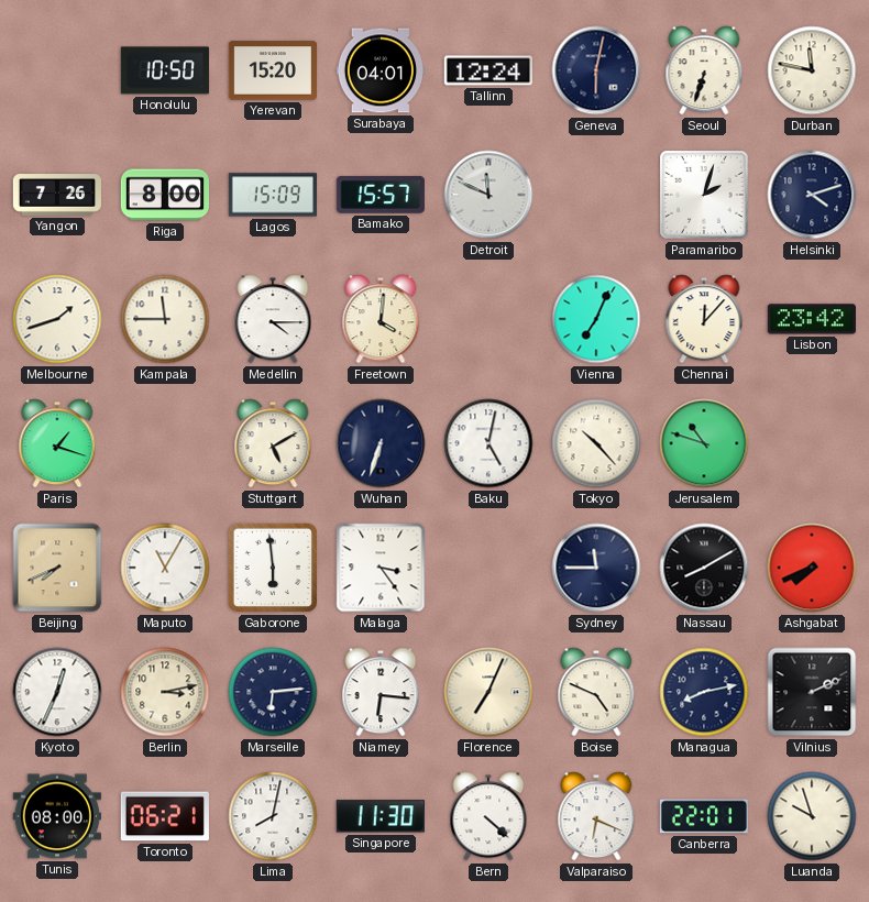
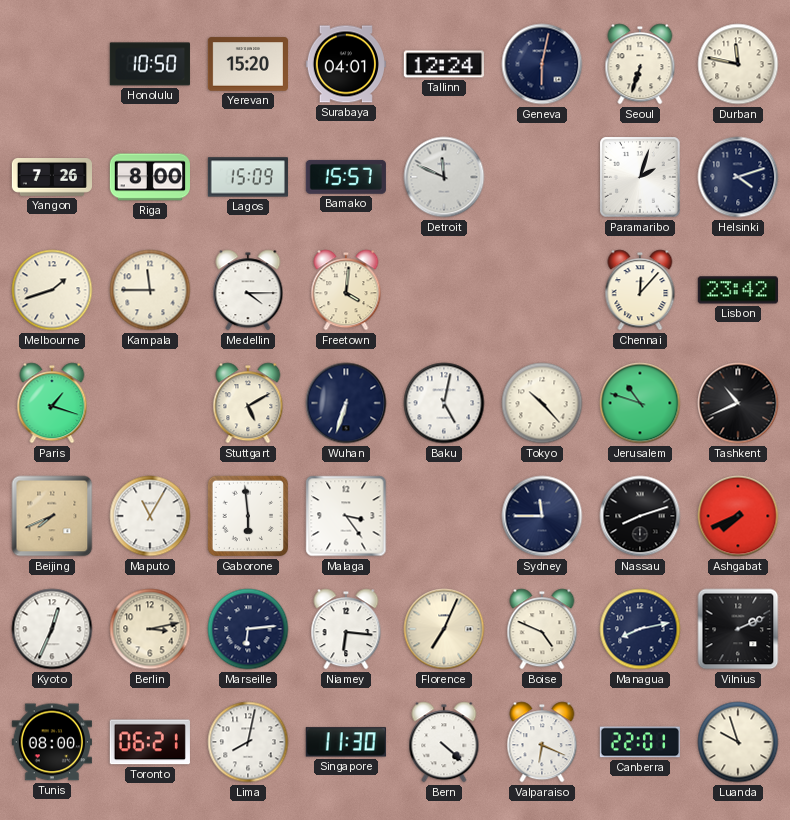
Vienna: 7:04 -> none
Tashkent: none -> 10:41
Nassau: 8:10 -> 8:12
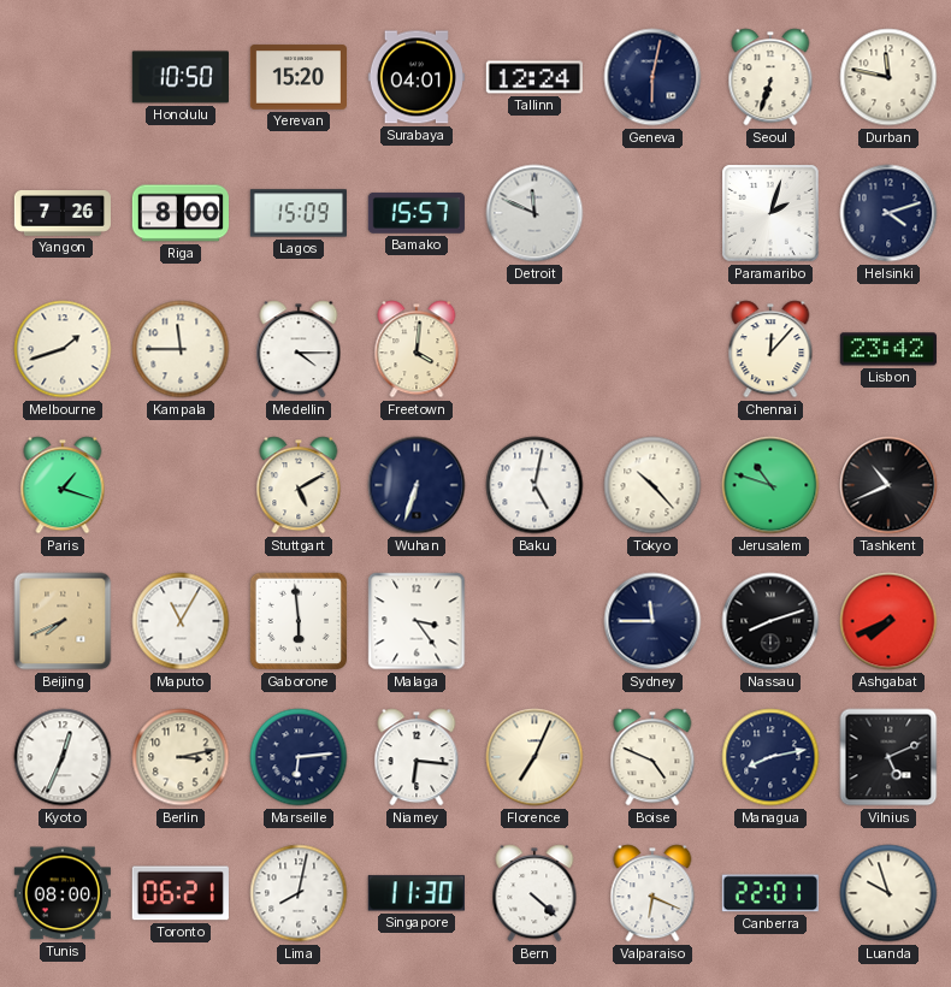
Vilnius: 2:11 -> 5:11
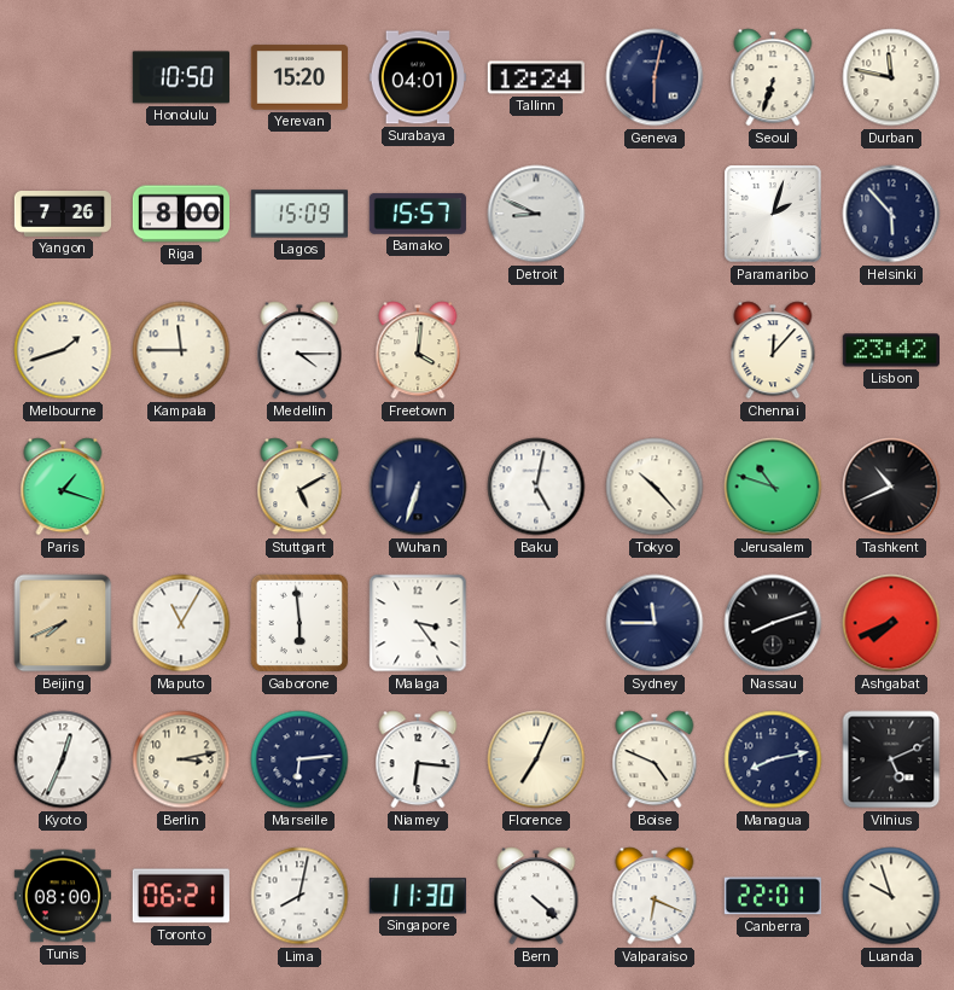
Detroit: 11:49 -> 8:49
Helsinki: 4:12 -> 5:53
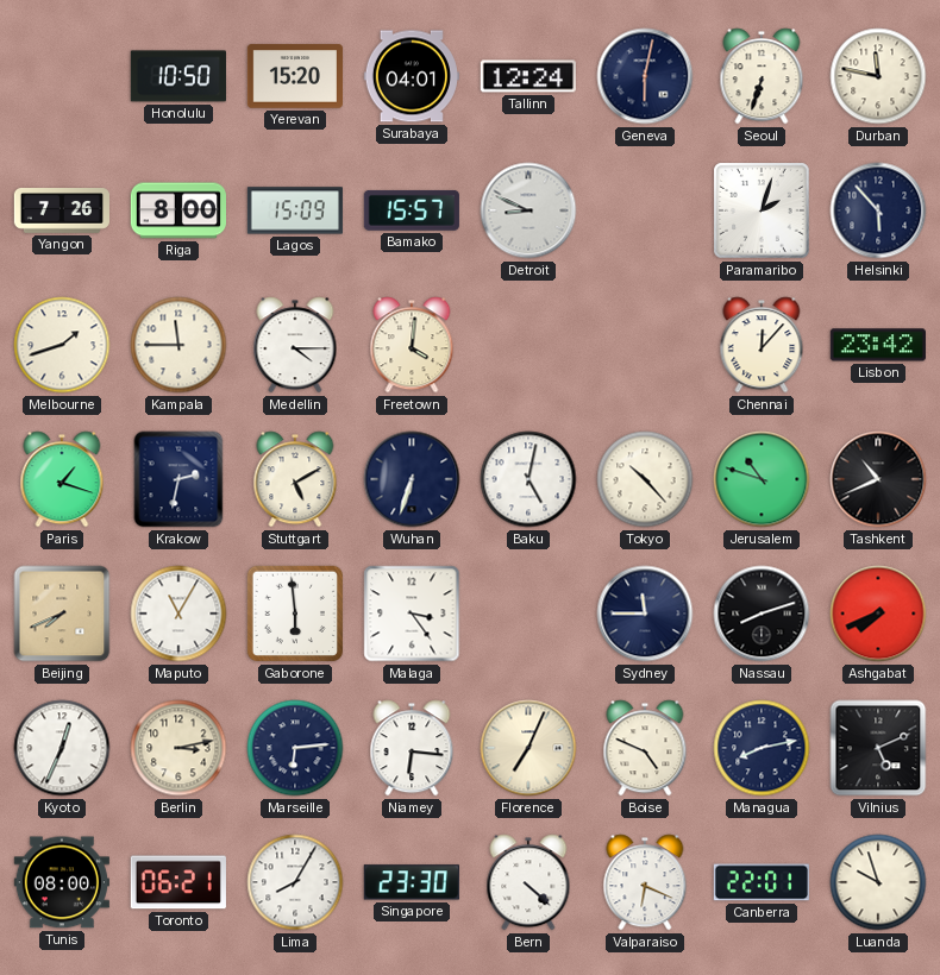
Krakow: none -> 2:32
Lima: 8:02 -> 8:05
Singapore: 11:30 -> 23:30
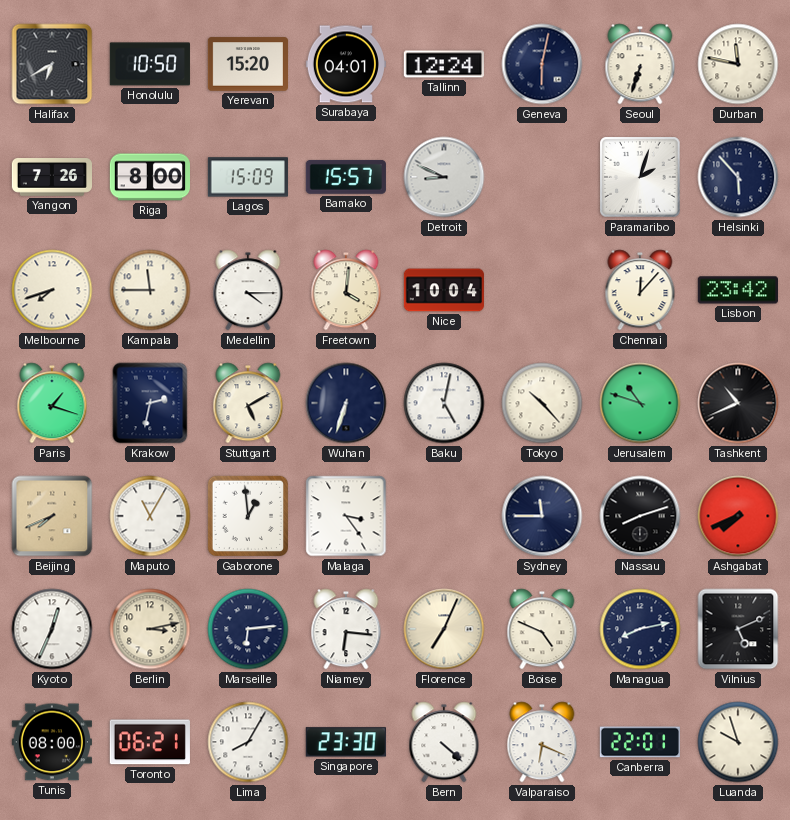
Halifax: none -> 6:40
Melbourne: 1:42 -> 7:42
Nice: none -> 10:04
Gaborone: 5:59 -> 12:59
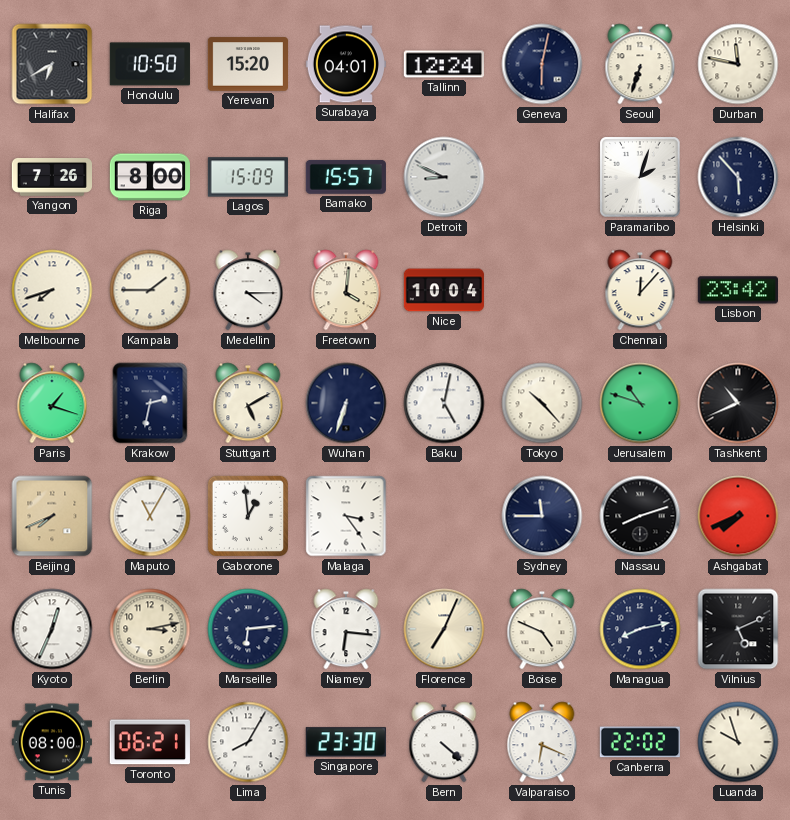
Kampala: 11:45 -> 1:45
Canberra: 22:01 -> 22:02
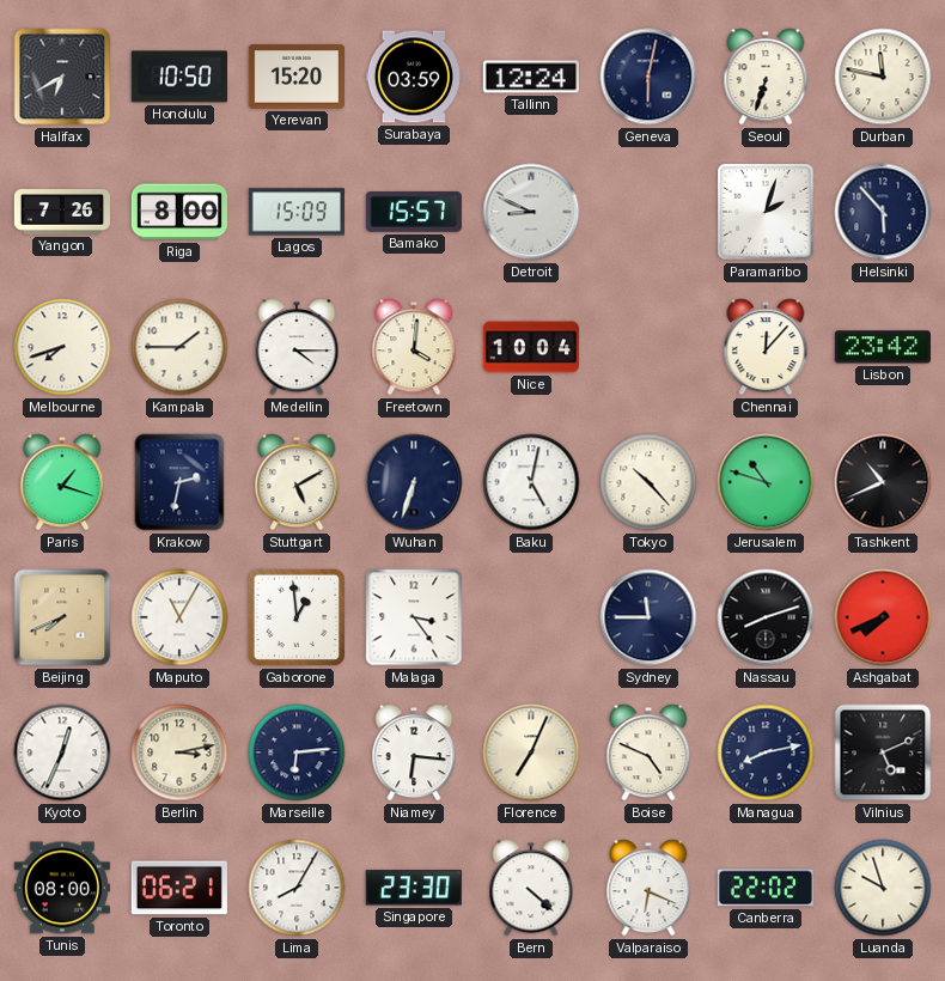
Surabaya: 04:01 -> 03:59
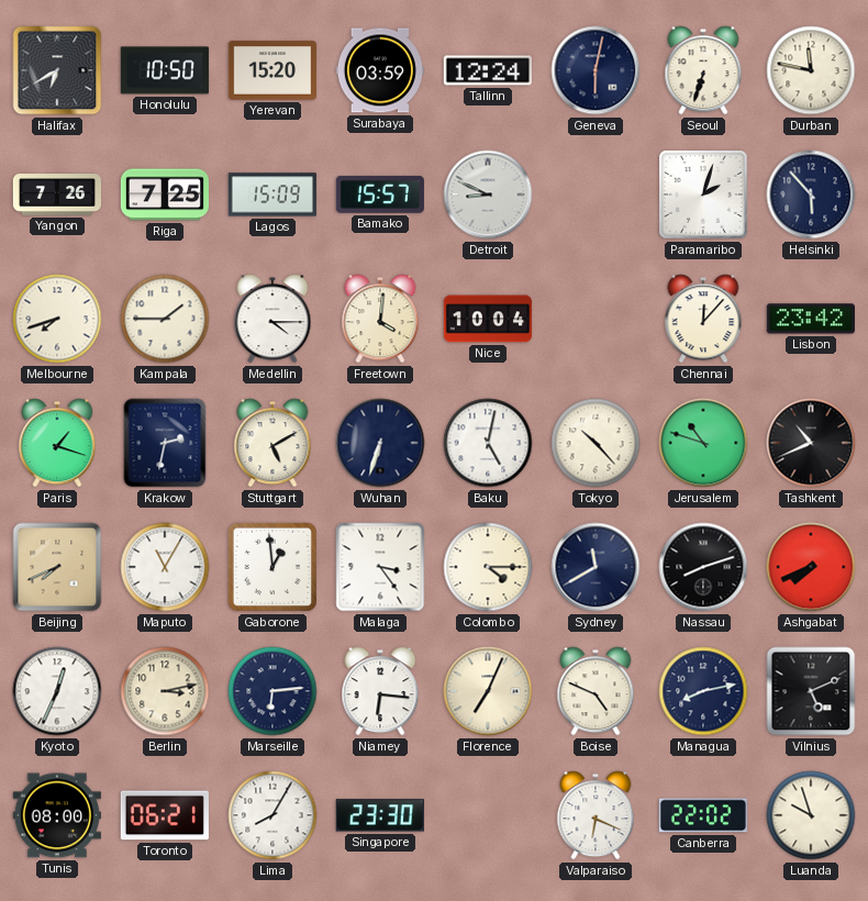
Riga: 8:00 -> 7:25
Colombo: none -> 4:15
Sydney: 11:45 -> 11:40
Bern: 4:22 -> none
